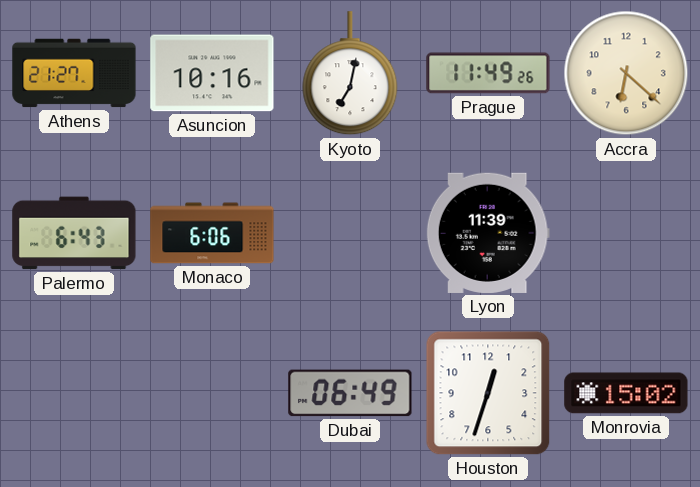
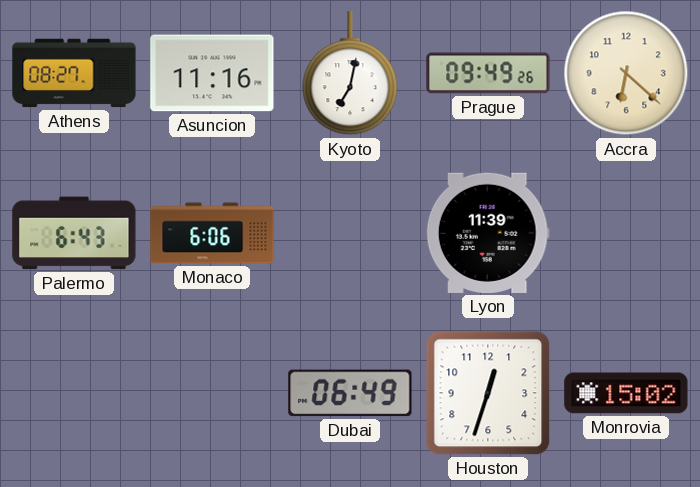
Athens: 21:27 -> 08:27
Asuncion: 10:16 -> 11:16
Prague: 11:49 -> 09:49
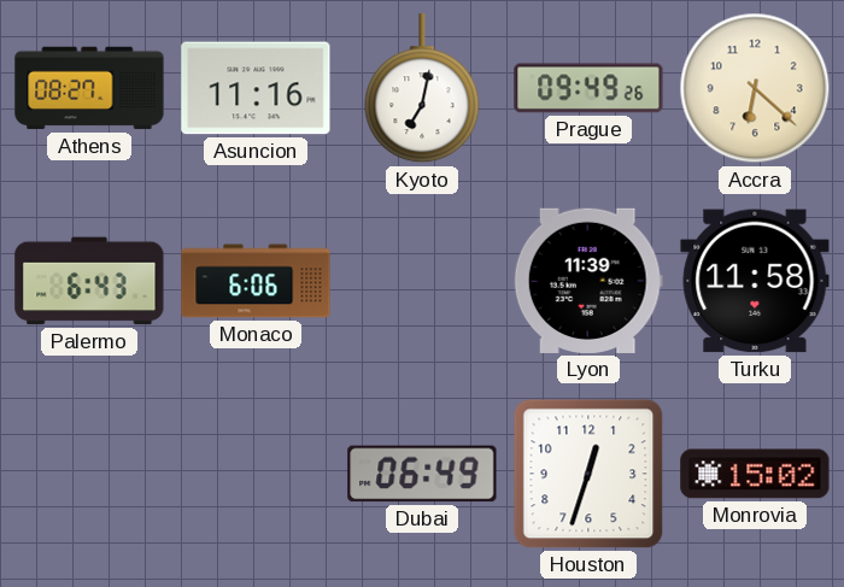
Turku: none -> 11:58
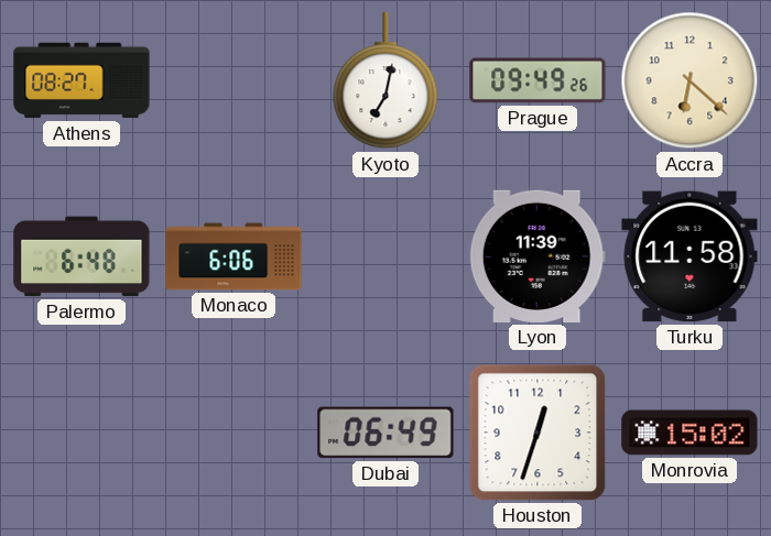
Asuncion: 11:16 -> none
Palermo: 6:43 -> 6:48
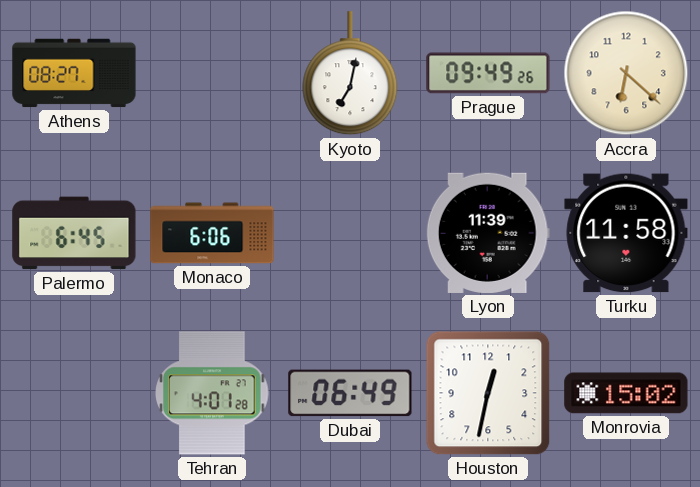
Palermo: 6:48 -> 6:45
Tehran: none -> 4:01
Houston: 12:33 -> 12:32
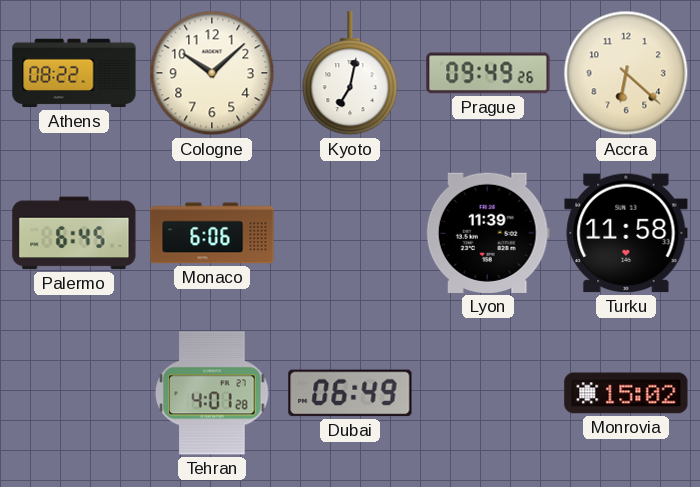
Athens: 08:27 -> 08:22
Cologne: none -> 10:08
Houston: 12:32 -> none
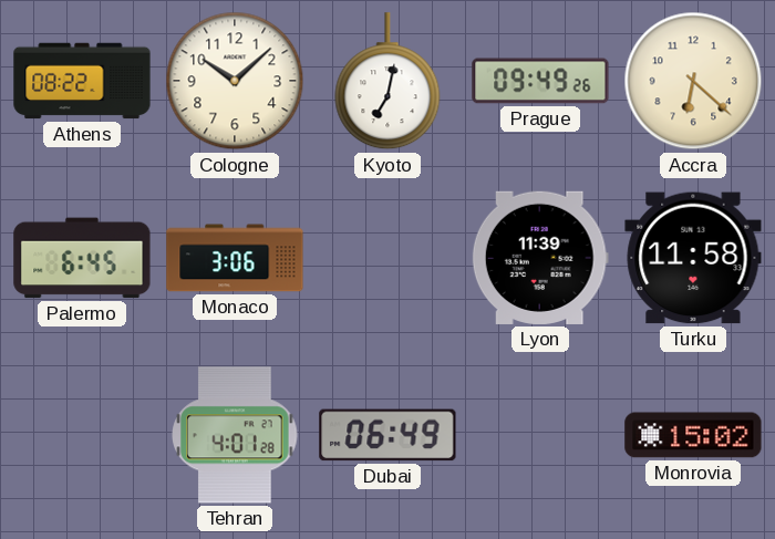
Monaco: 6:06 -> 3:06
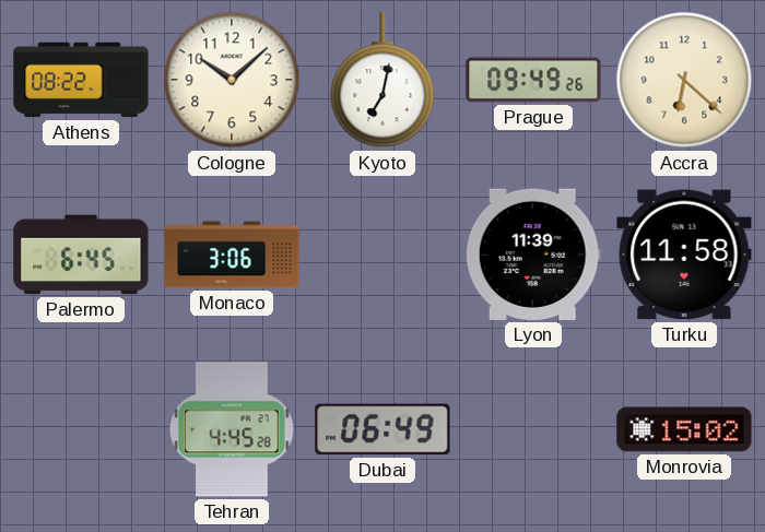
Tehran: 4:01 -> 4:45
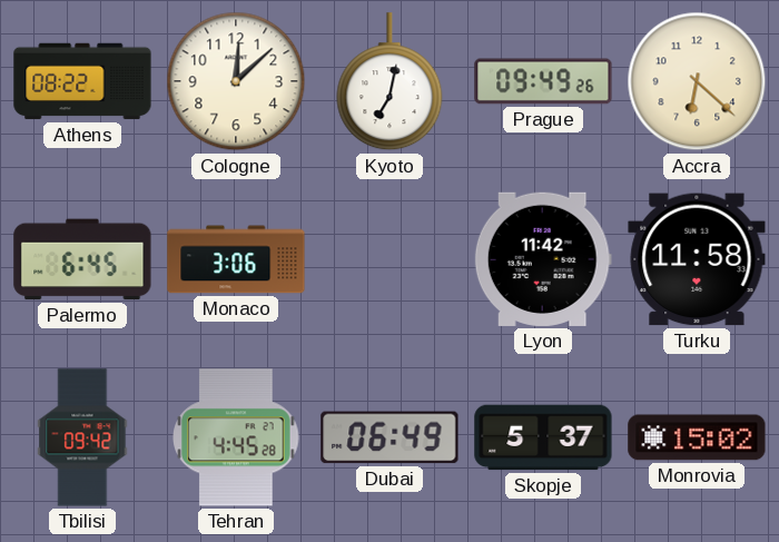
Cologne: 10:08 -> 12:08
Lyon: 11:39 -> 11:42
Tbilisi: none -> 09:42
Skopje: none -> 5:37
